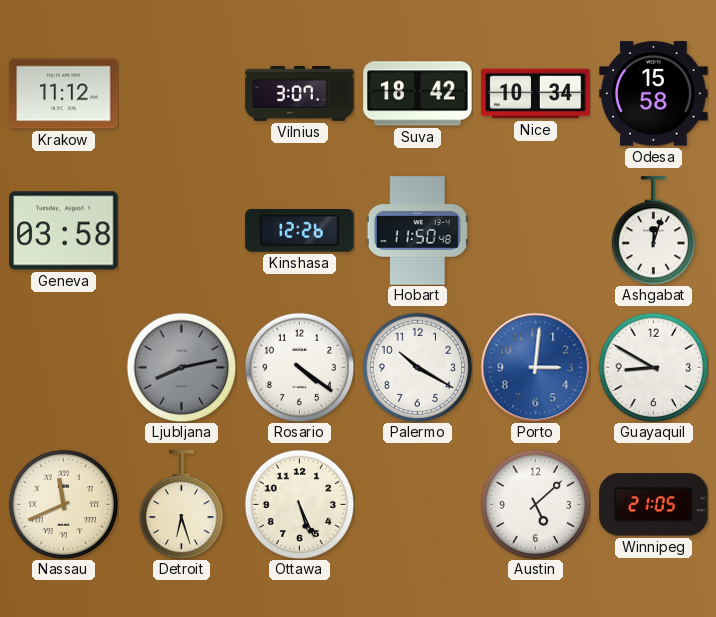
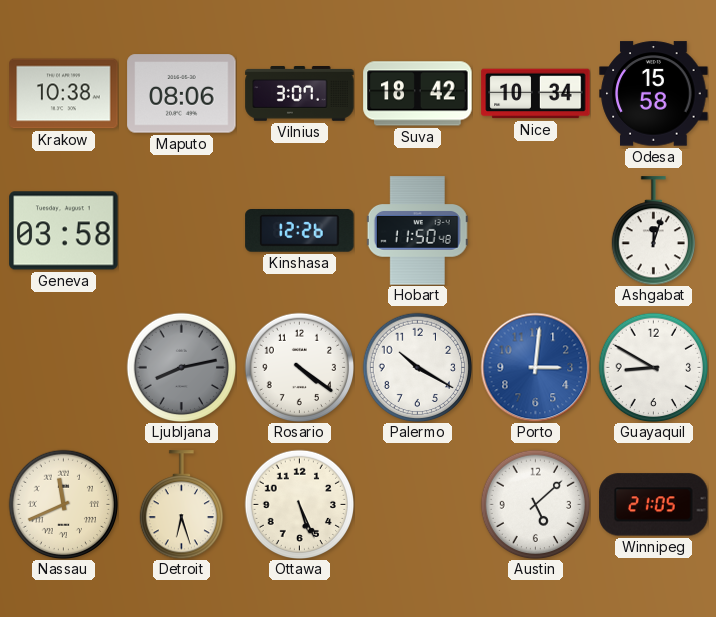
Krakow: 11:12 -> 10:38
Maputo: none -> 08:06
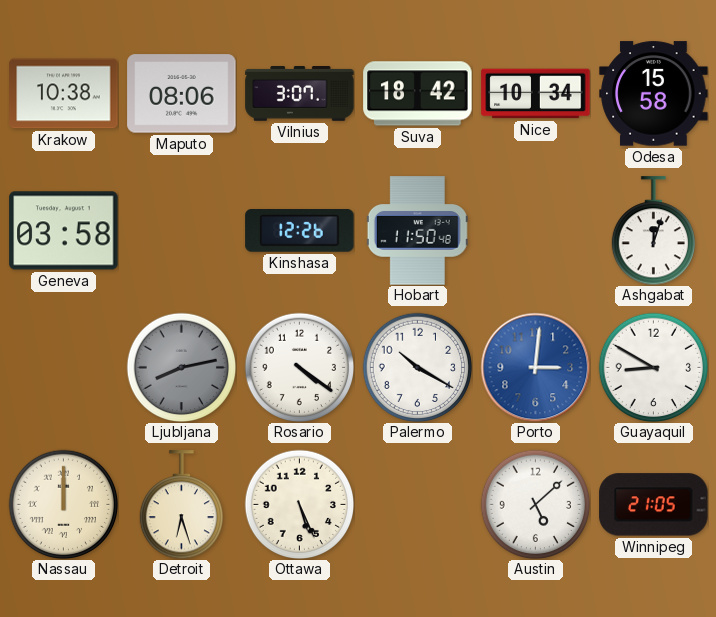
Nassau: 11:41 -> 12:00
